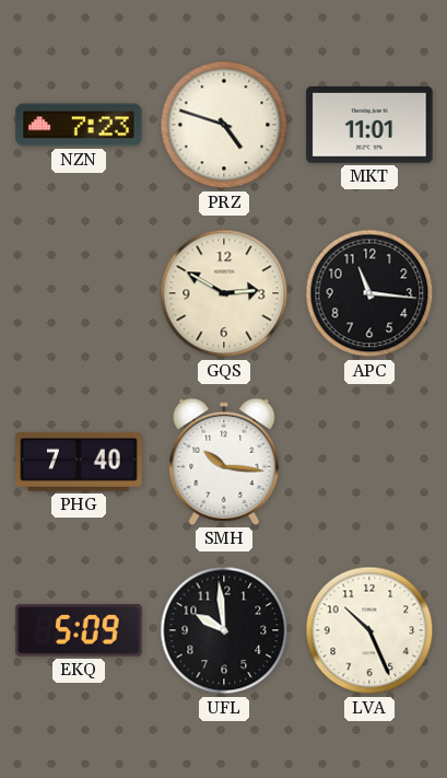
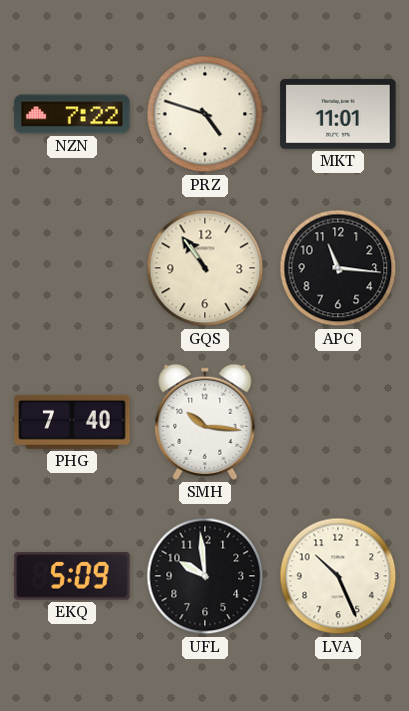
NZN: 7:23 -> 7:22
GQS: 2:50 -> 10:54
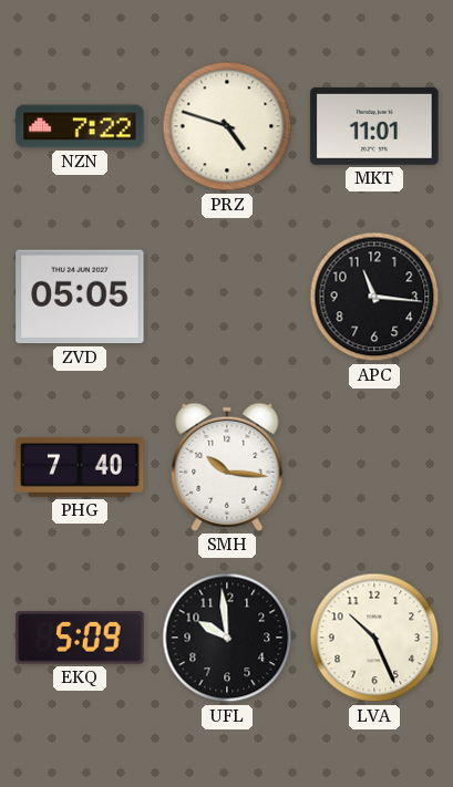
ZVD: none -> 05:05
GQS: 10:54 -> none
